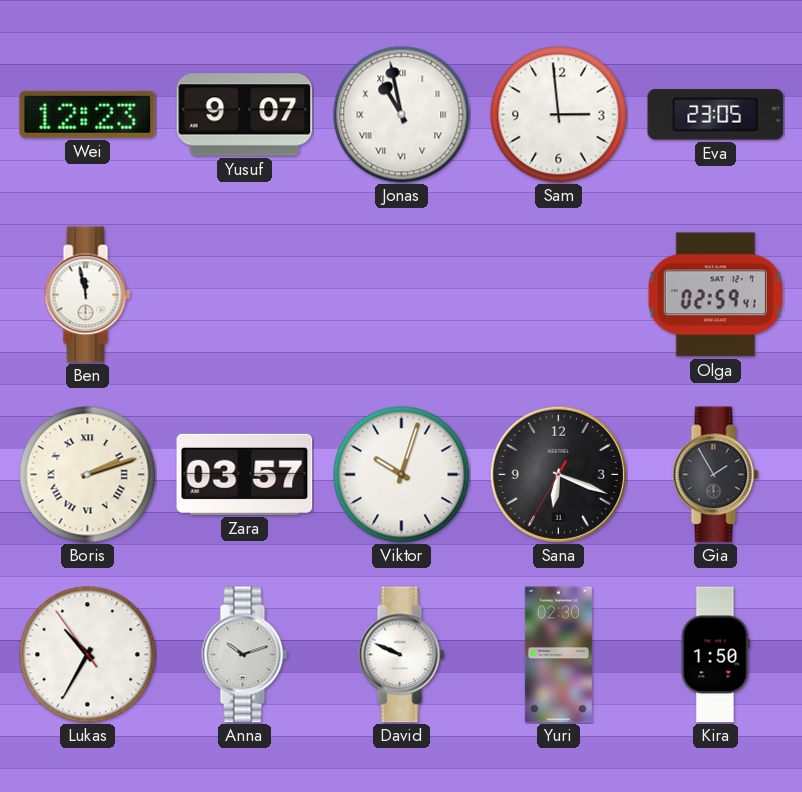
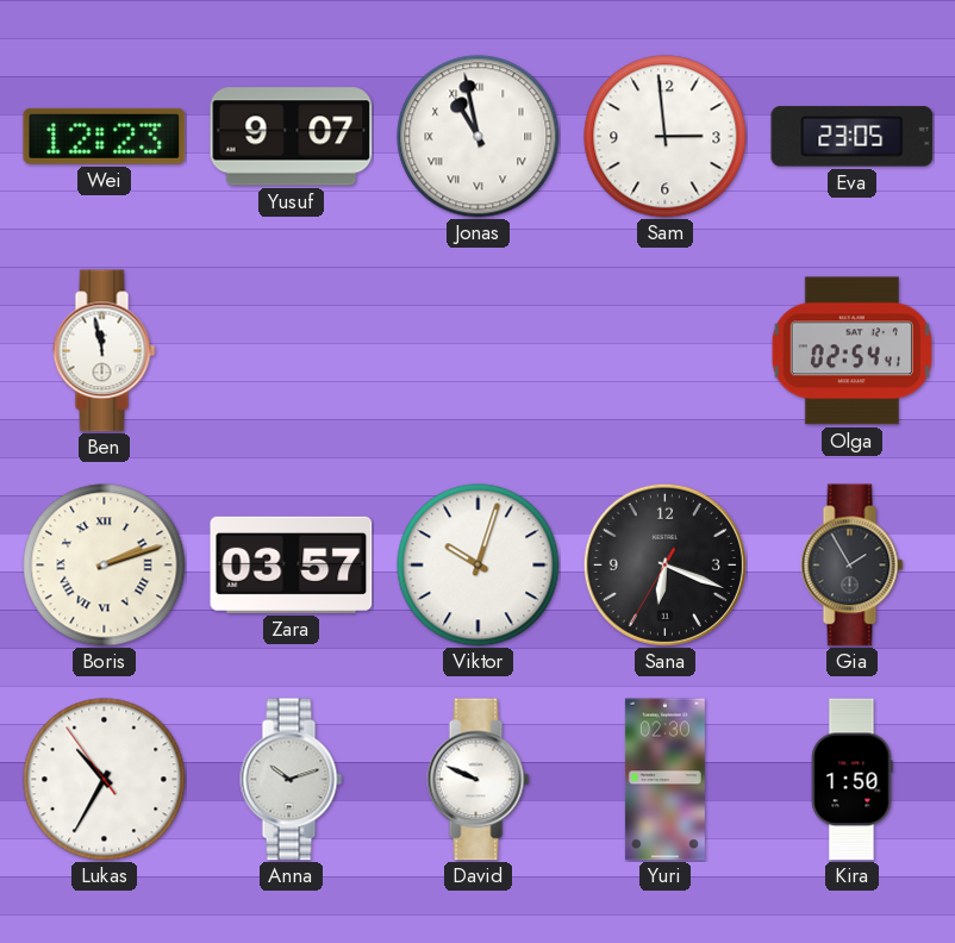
Olga: 02:59 -> 02:54
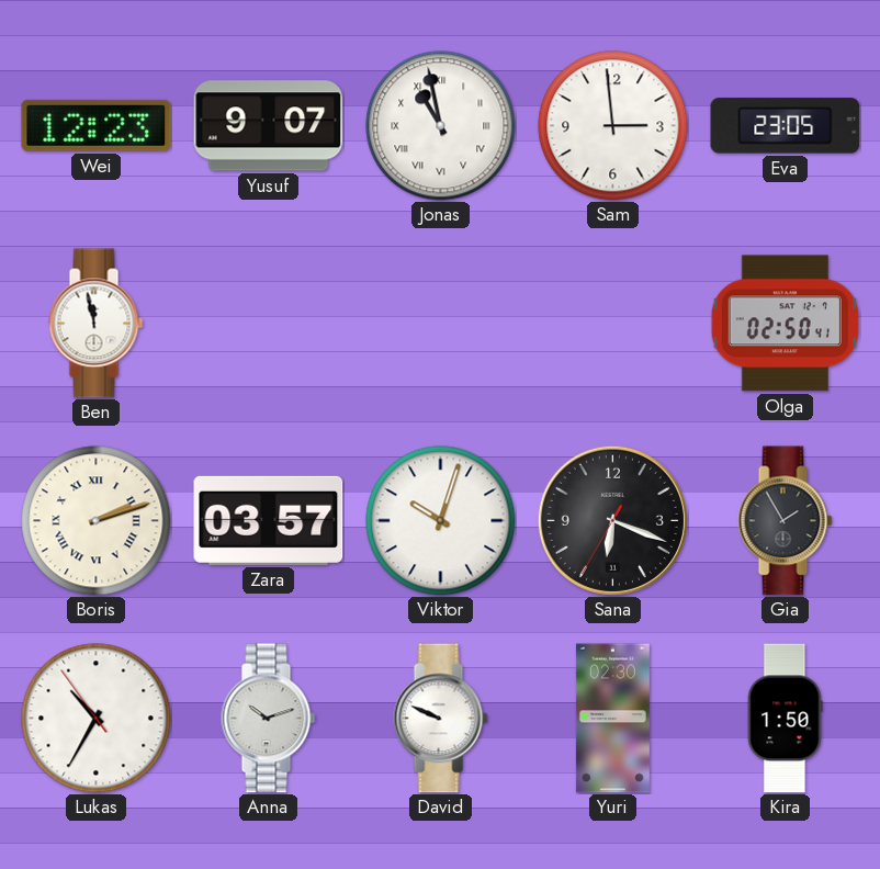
Olga: 02:54 -> 02:50
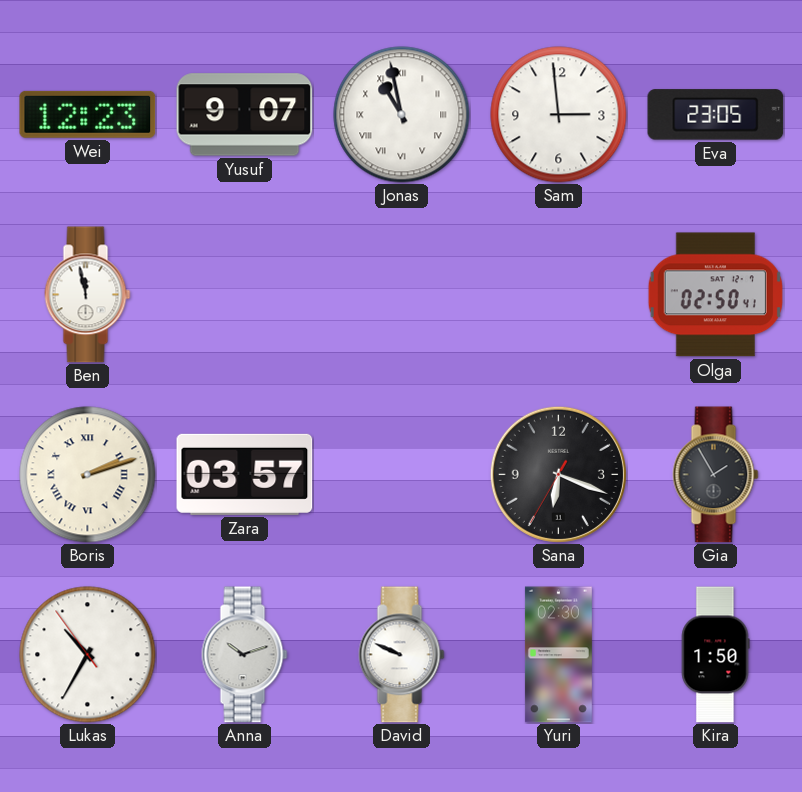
Viktor: 10:03 -> none
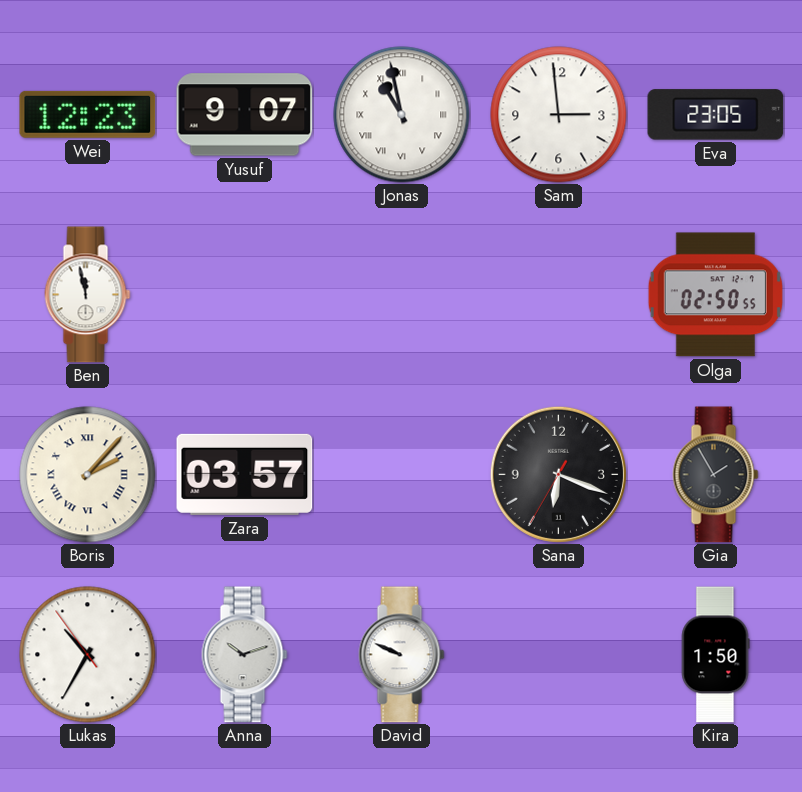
Olga: 02:50:41 -> 02:50:55
Boris: 2:12 -> 2:07
Yuri: 02:30 -> none
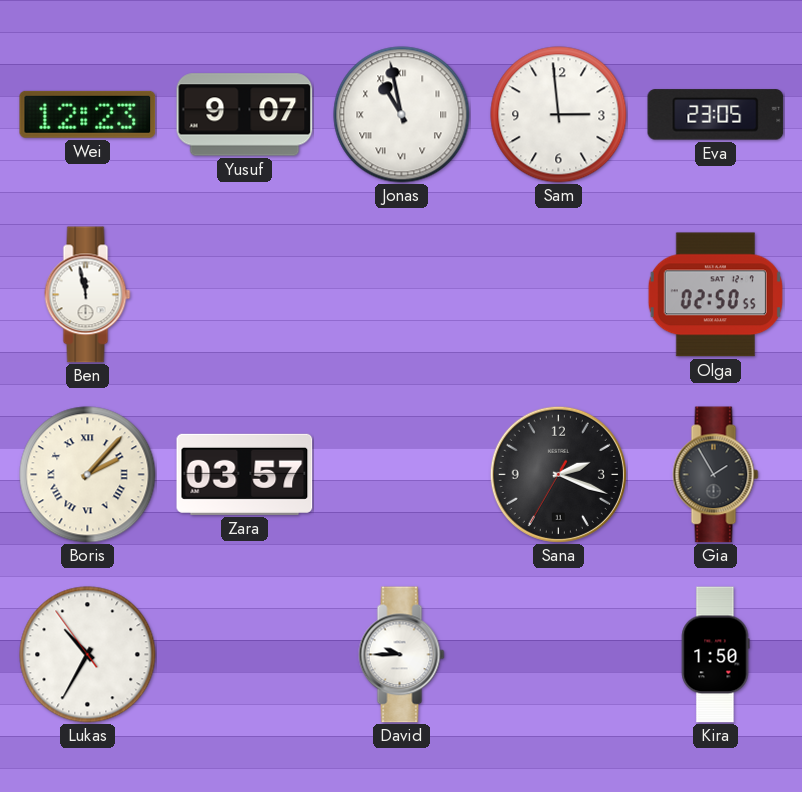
Sana: 6:18 -> 2:18
Anna: 10:12 -> none
David: 9:49 -> 9:45
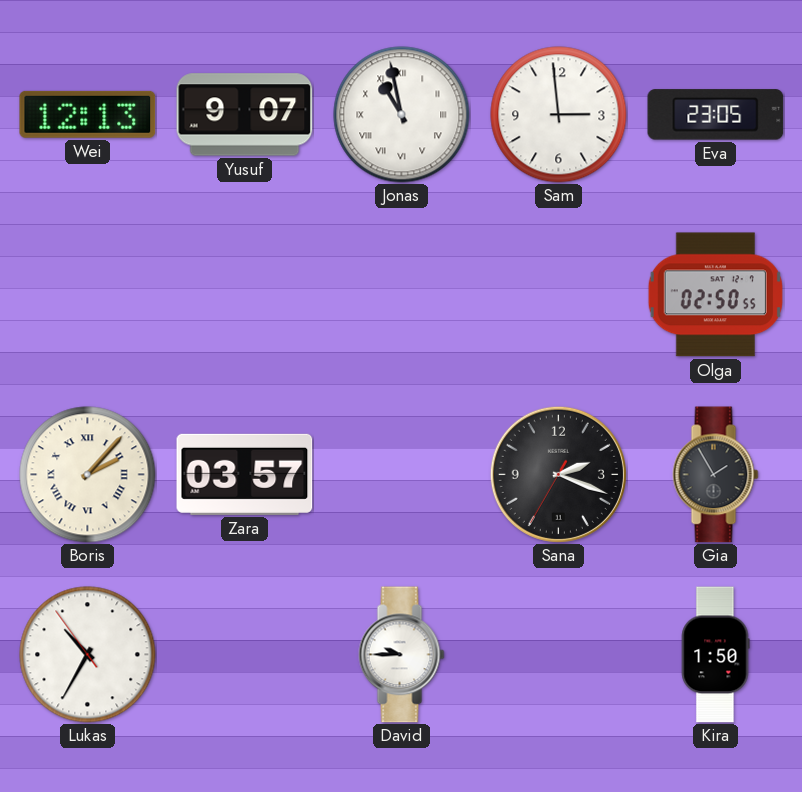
Wei: 12:23 -> 12:13
Ben: 11:58 -> none
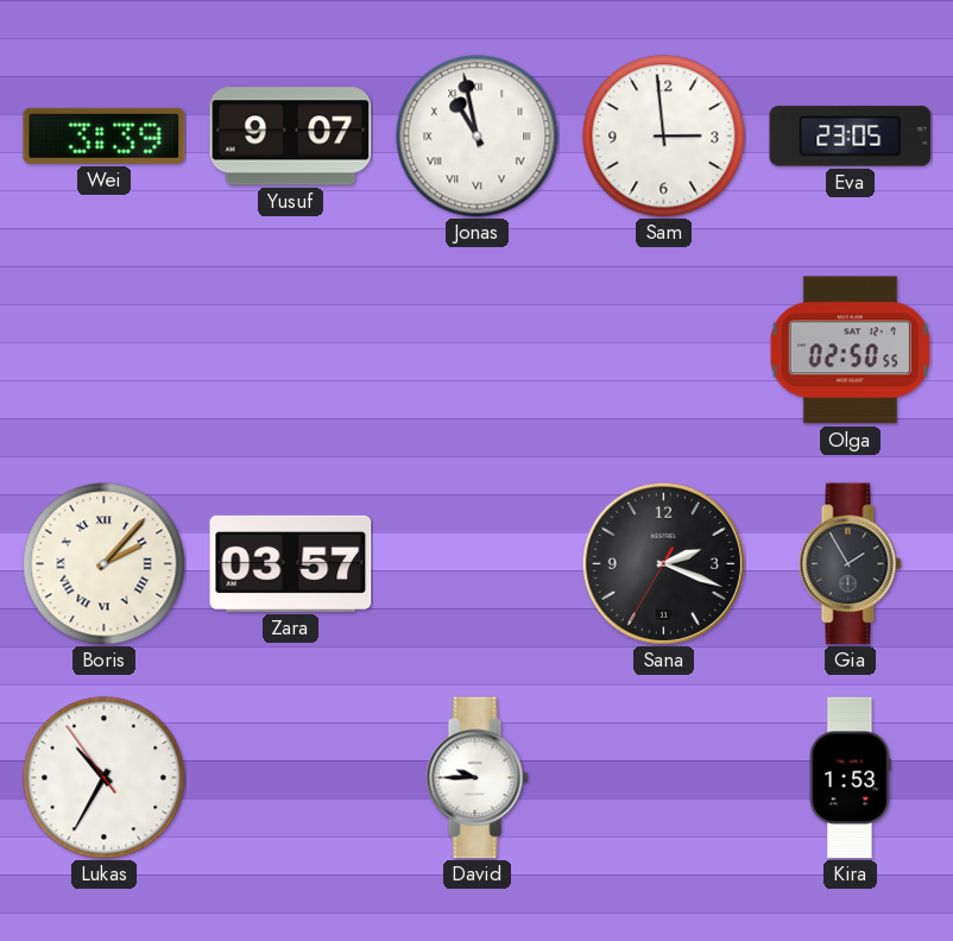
Wei: 12:13 -> 3:39
Kira: 1:50 -> 1:53
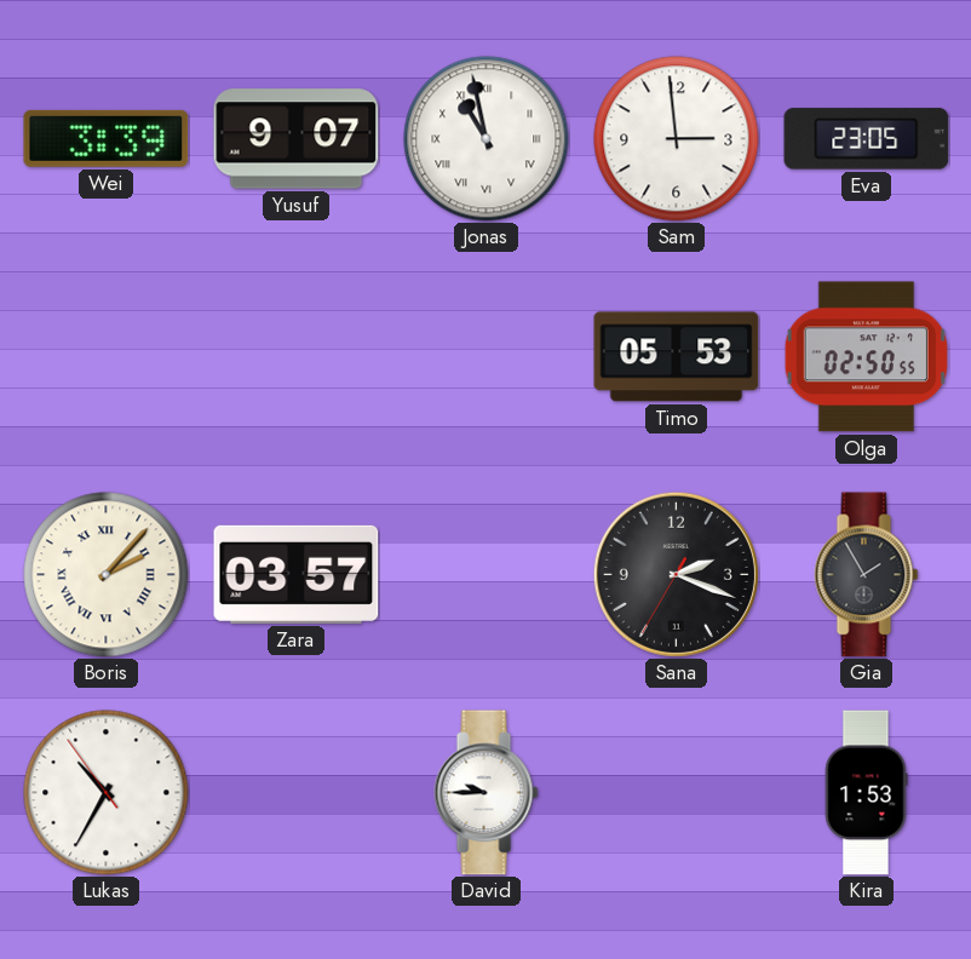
Timo: none -> 05:53
